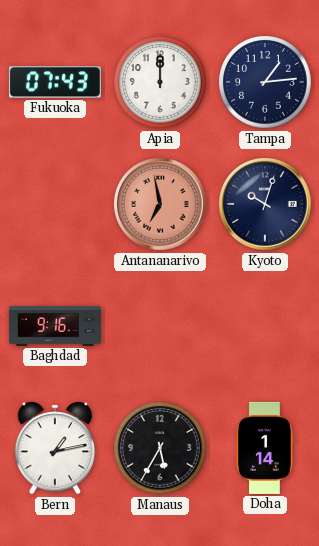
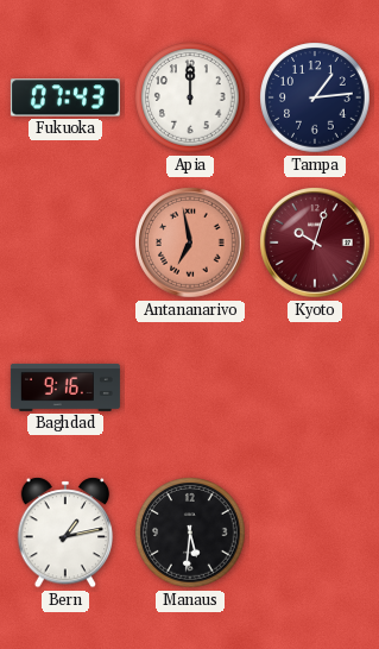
Kyoto dial: navy -> burgundy
Manaus: 5:35 -> 5:31
Doha: 1:14 -> none
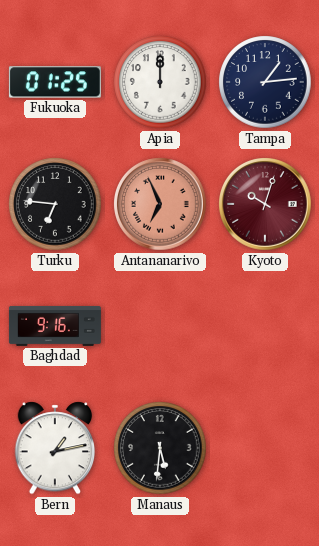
Fukuoka: 07:43 -> 01:25
Turku: none -> 6:46
Antananarivo: 6:58 -> 6:56
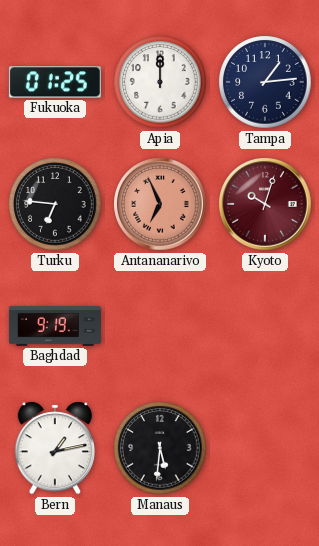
Baghdad: 9:16 -> 9:19
